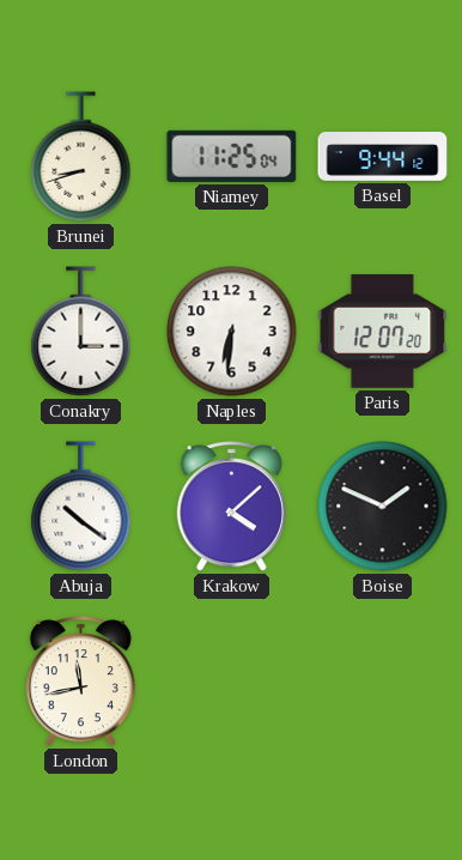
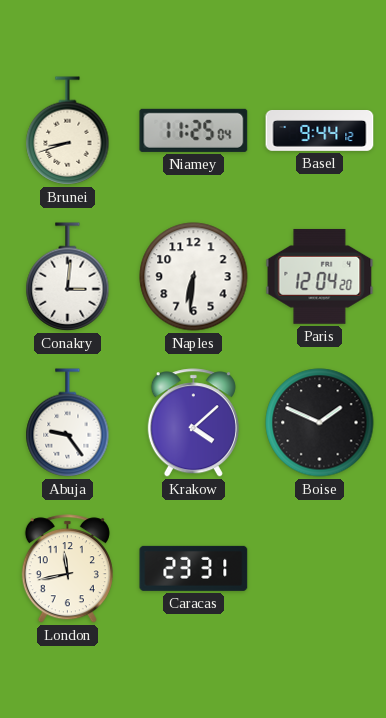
Conakry: 3:00 -> 3:01
Paris: 12:07 -> 12:04
Abuja: 10:21 -> 9:24
Caracas: none -> 23:31
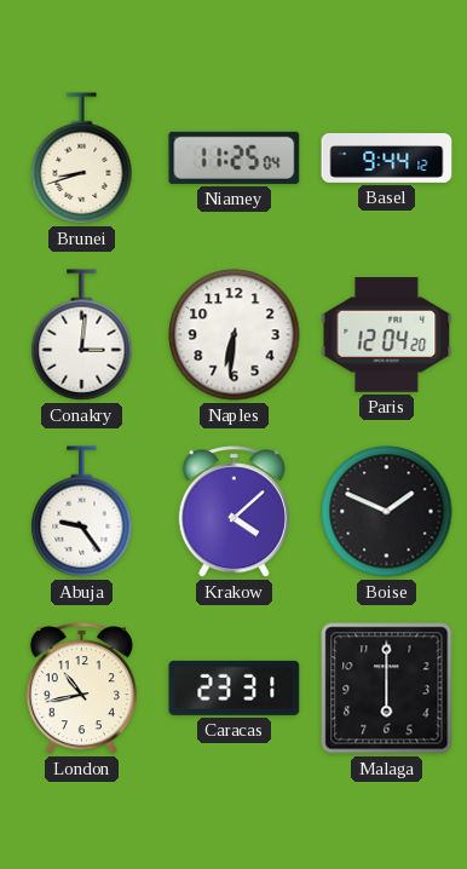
London: 11:43 -> 10:43
Malaga: none -> 6:00
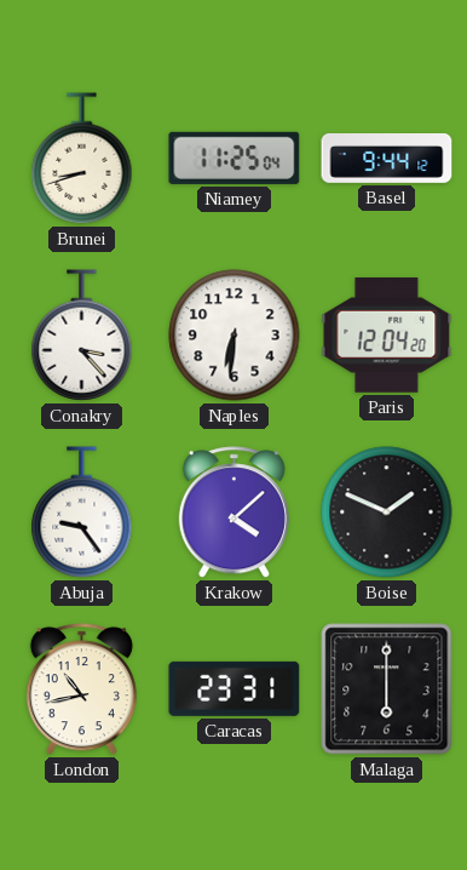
Conakry: 3:01 -> 3:23
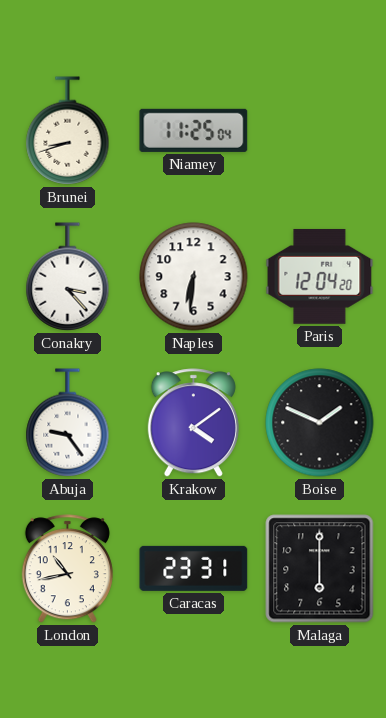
Basel: 9:44 -> none
Krakow: 4:08 -> 4:09
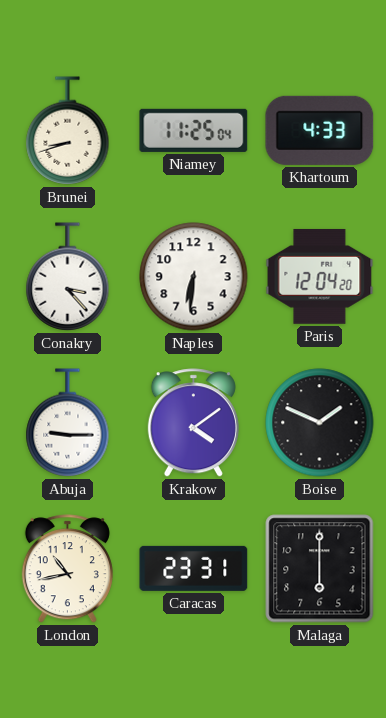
Khartoum: none -> 4:33
Abuja: 9:24 -> 9:15
